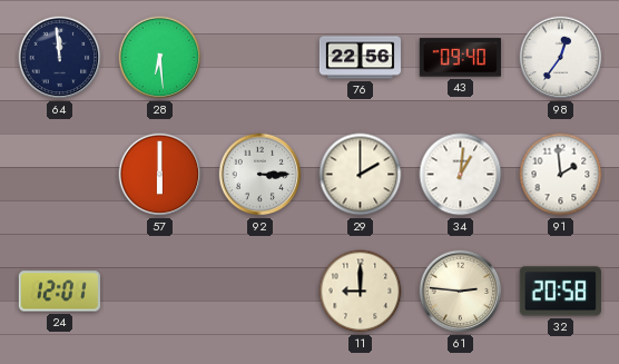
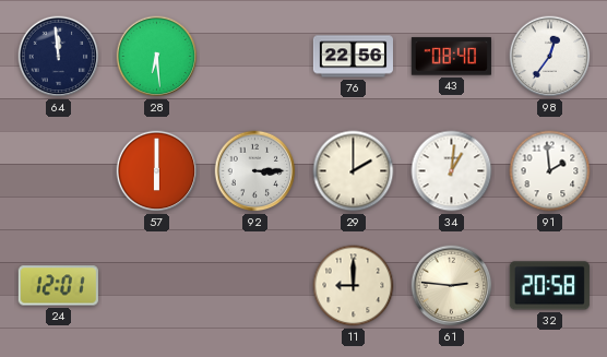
43: 09:40 -> 08:40
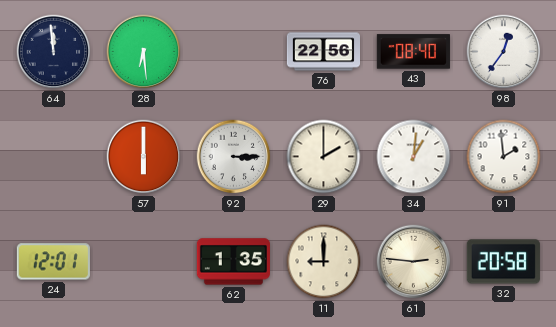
62: none -> 1:35
